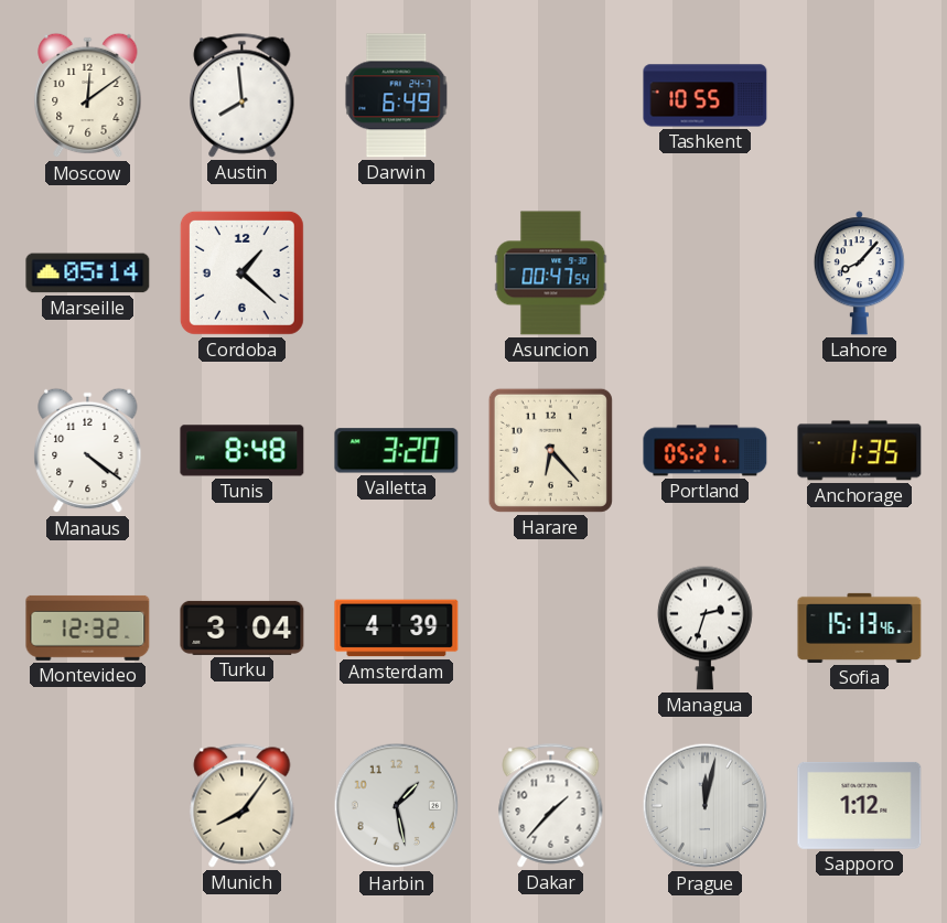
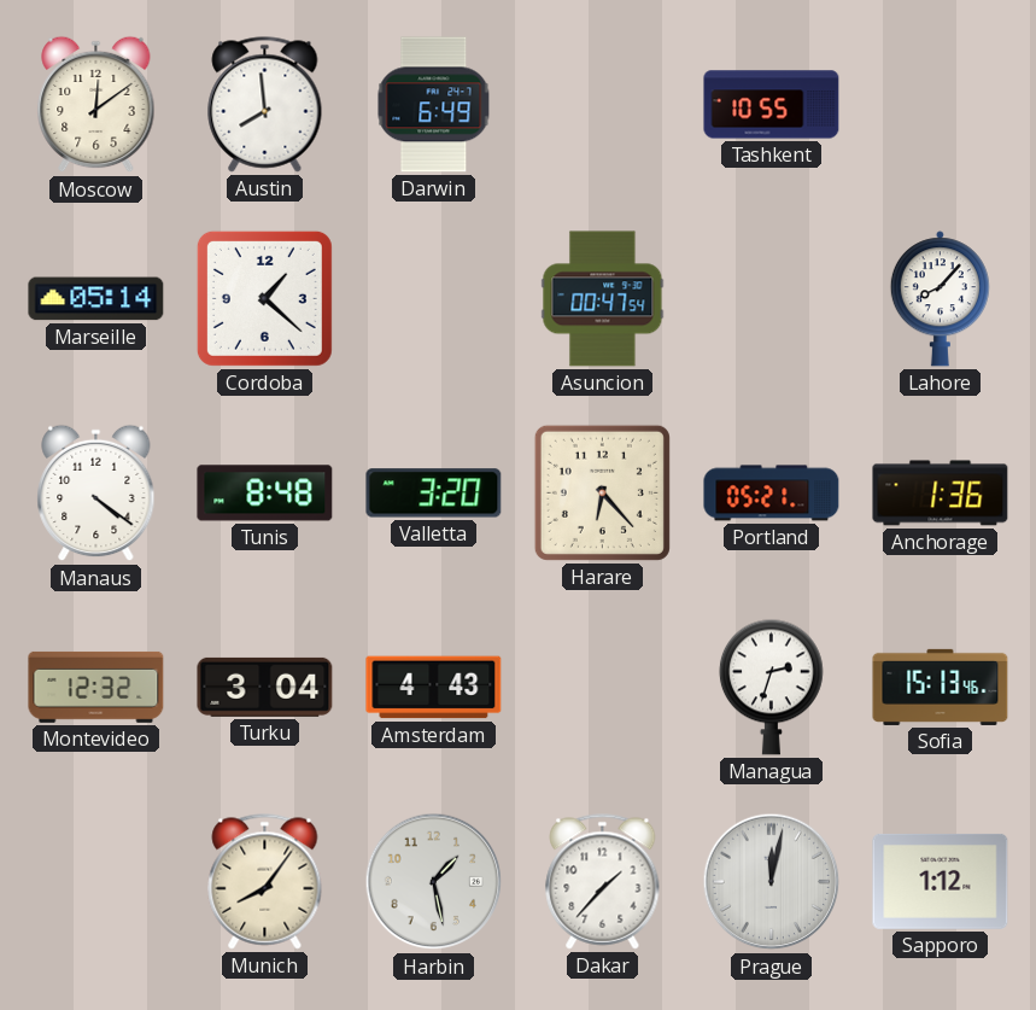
Anchorage: 1:35 -> 1:36
Amsterdam: 4:39 -> 4:43
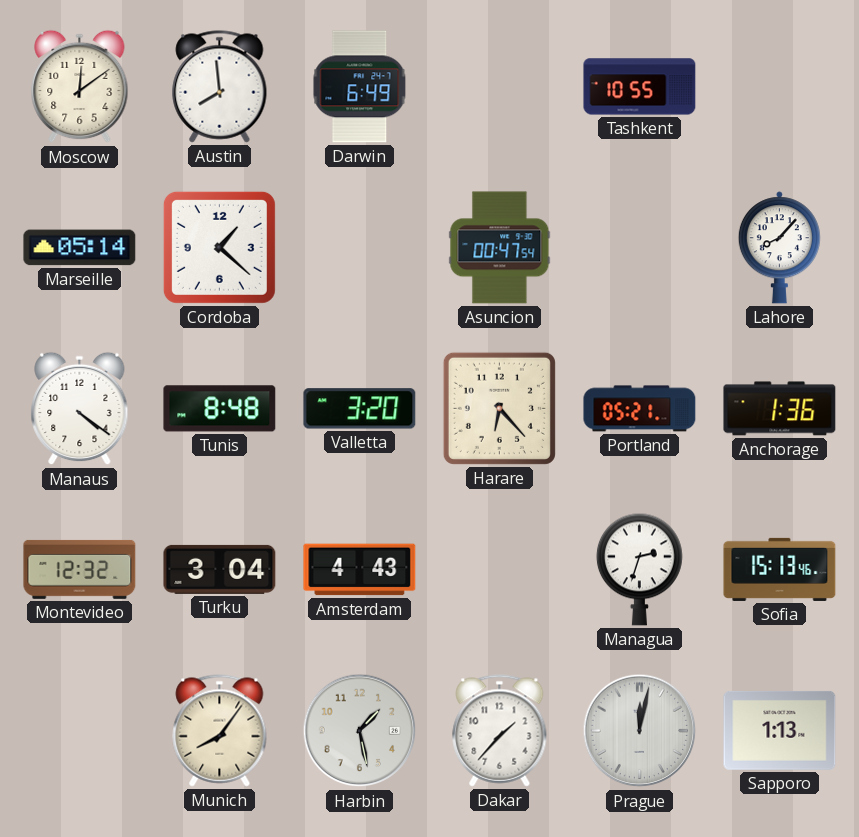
Sapporo: 1:12 -> 1:13
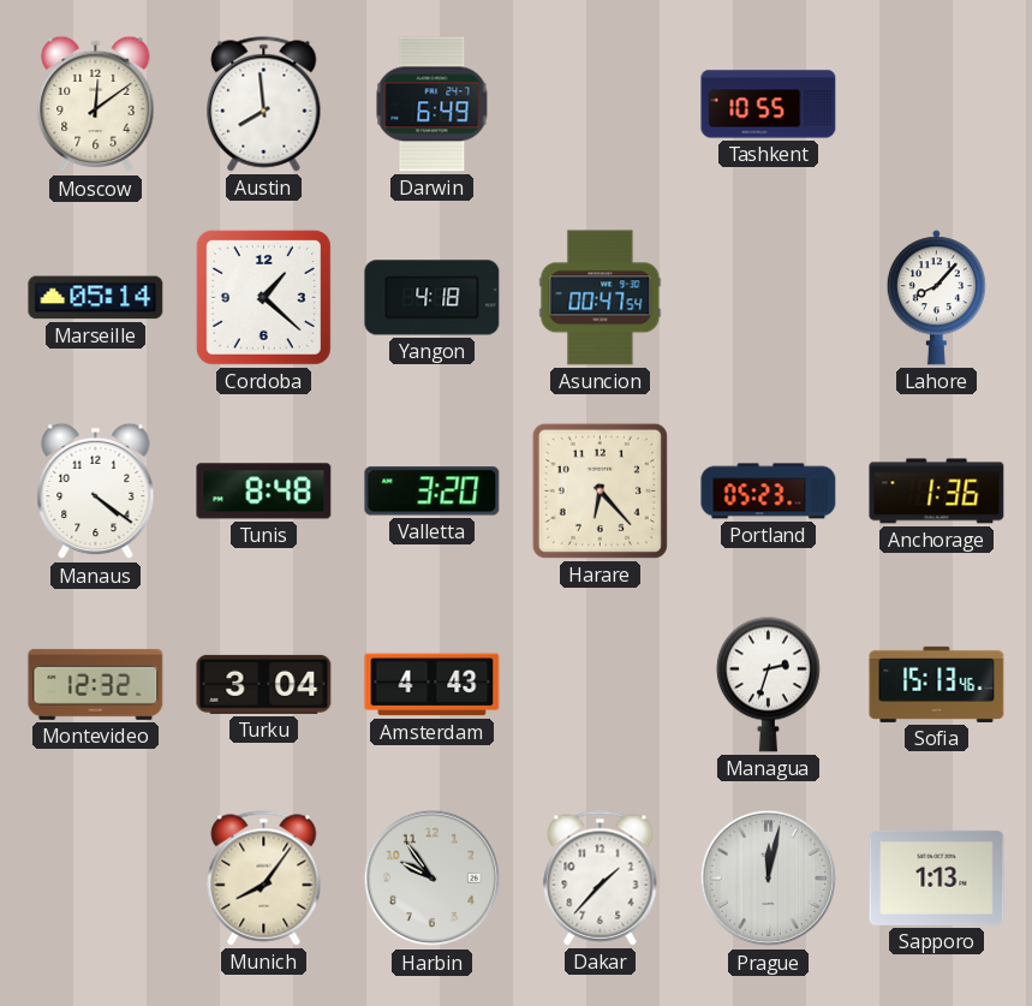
Yangon: none -> 4:18
Portland: 05:21 -> 05:23
Harbin: 1:28 -> 9:54
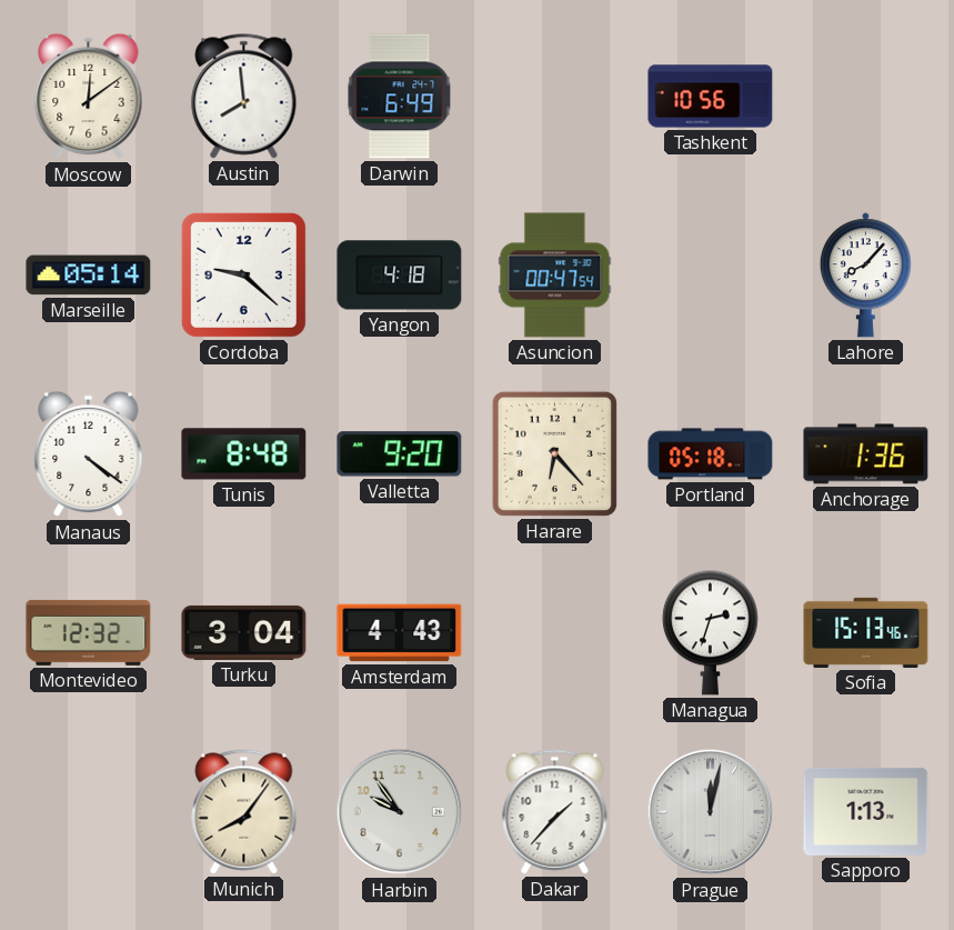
Tashkent: 10:55 -> 10:56
Cordoba: 1:22 -> 9:22
Valletta: 3:20 -> 9:20
Portland: 05:23 -> 05:18
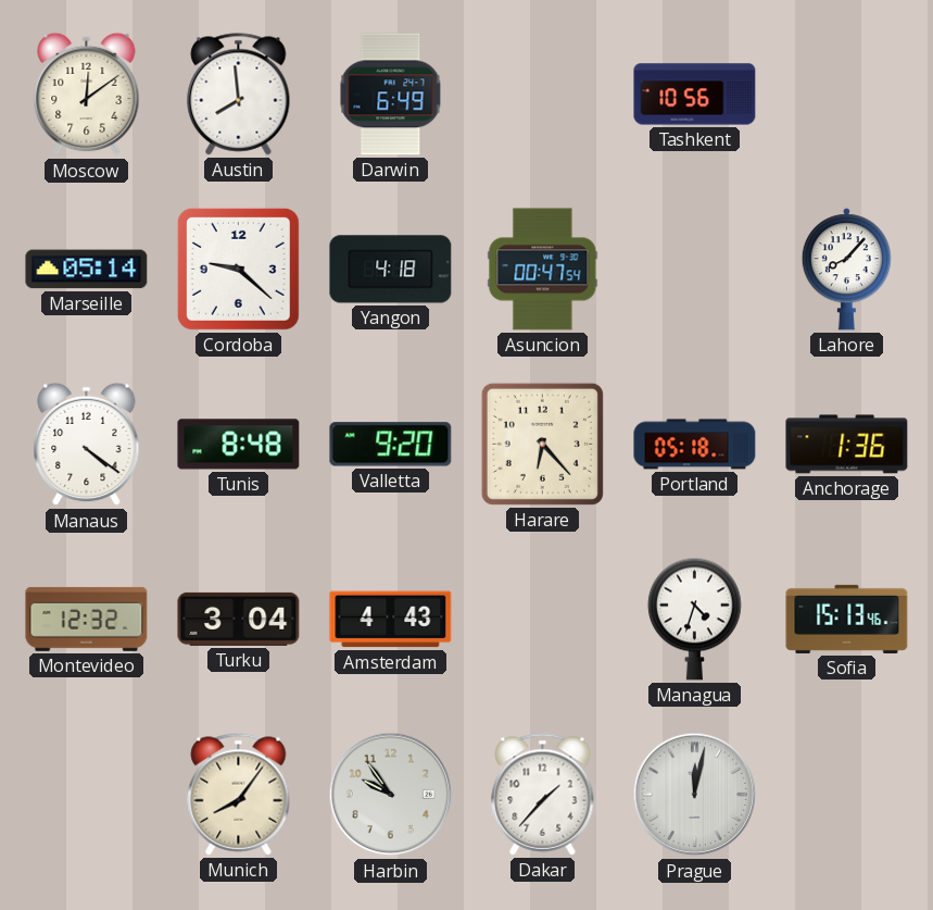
Managua: 2:33 -> 4:33
Sapporo: 1:13 -> none
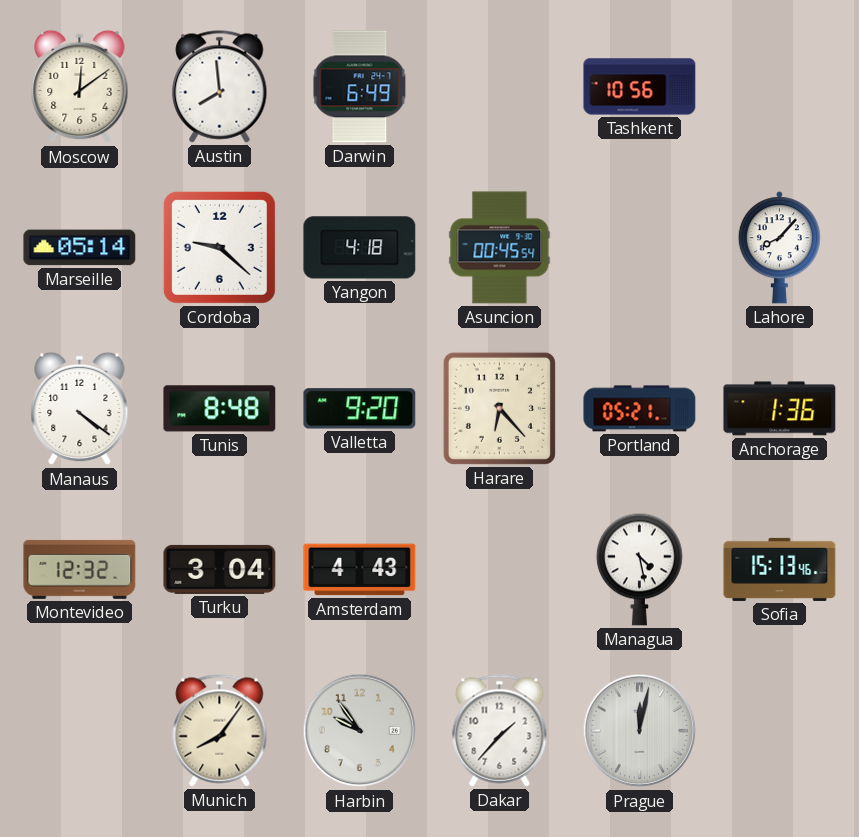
Asuncion: 00:47 -> 00:45
Portland: 05:18 -> 05:21
Managua: 4:33 -> 4:28
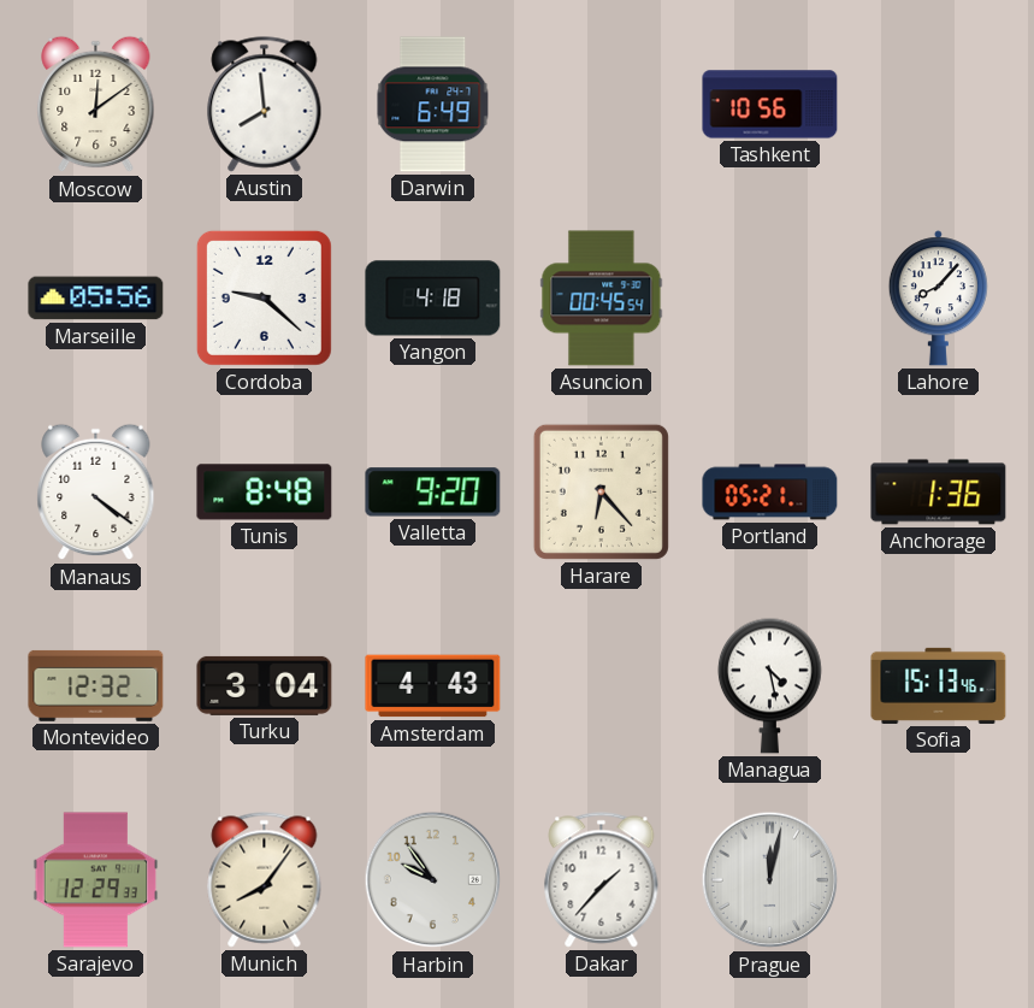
Marseille: 05:14 -> 05:56
Sarajevo: none -> 12:29
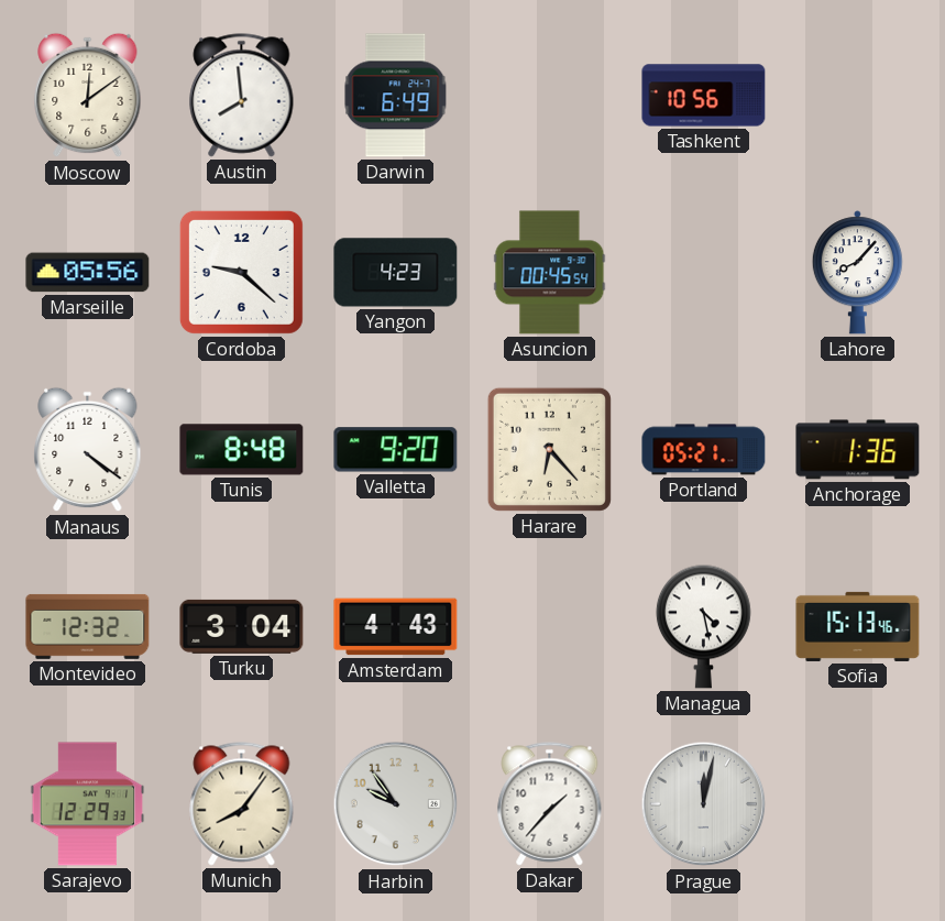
Yangon: 4:18 -> 4:23
